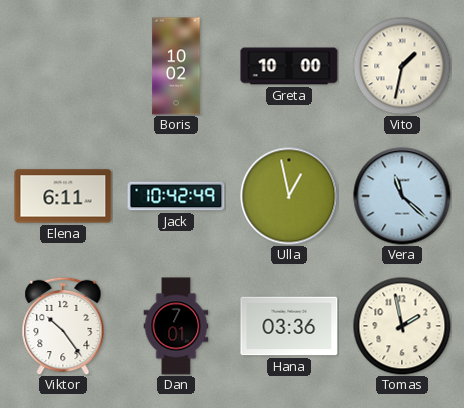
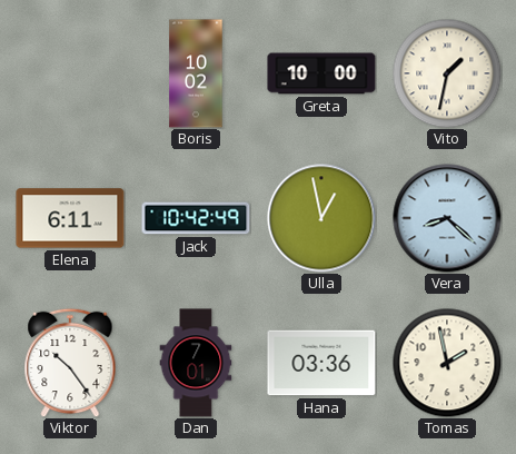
Vera: 11:22 -> 8:22
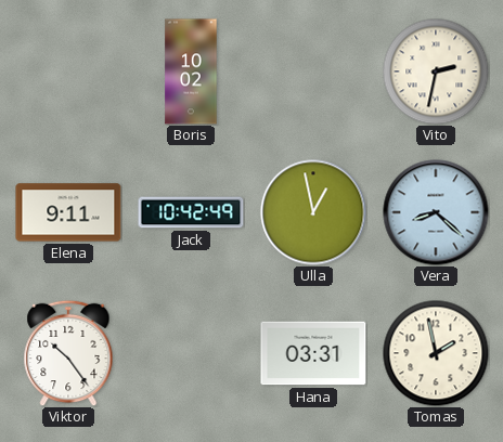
Greta: 10:00 -> none
Vito: 1:32 -> 2:32
Elena: 6:11 -> 9:11
Dan: 7:01 -> none
Hana: 03:36 -> 03:31
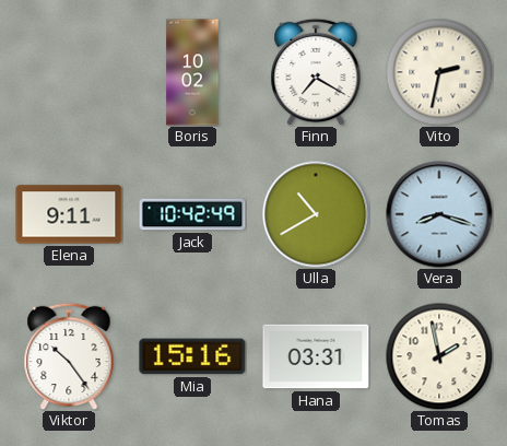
Finn: none -> 7:20
Ulla: 12:58 -> 10:40
Vera: 8:22 -> 8:18
Mia: none -> 15:16
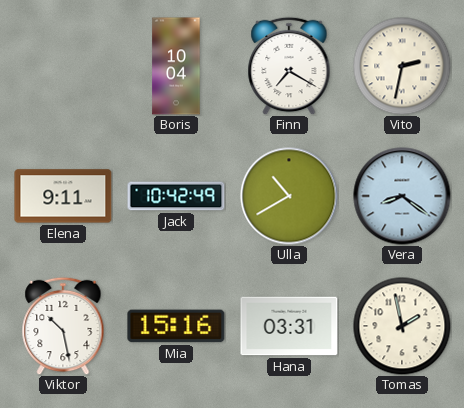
Boris: 10:02 -> 10:04
Vera: 8:18 -> 8:21
Viktor: 10:24 -> 10:28
